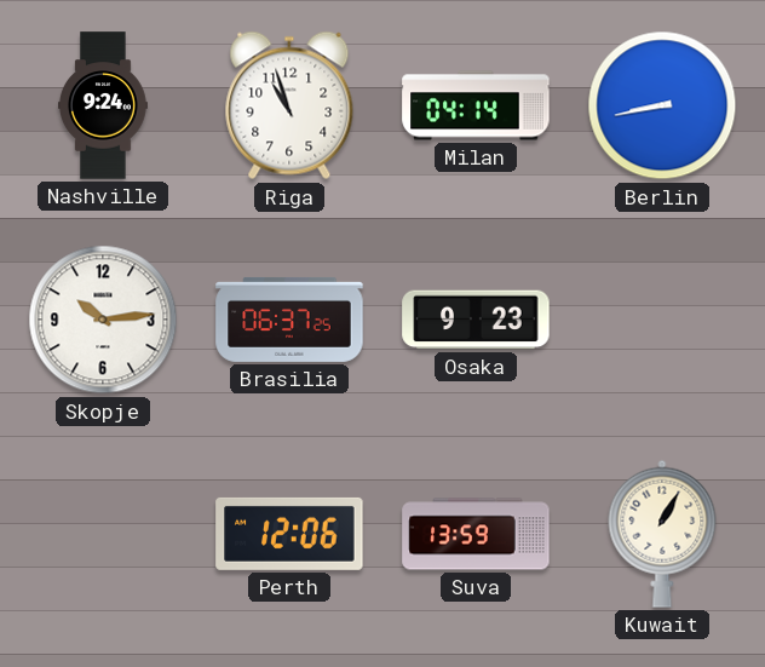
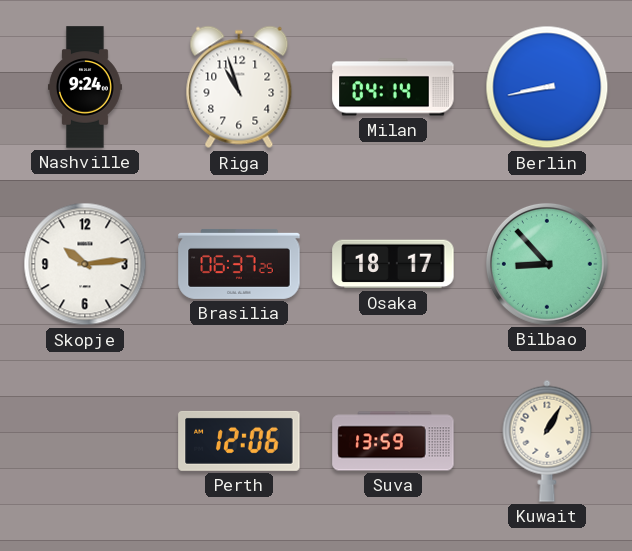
Osaka: 9:23 -> 18:17
Bilbao: none -> 8:53
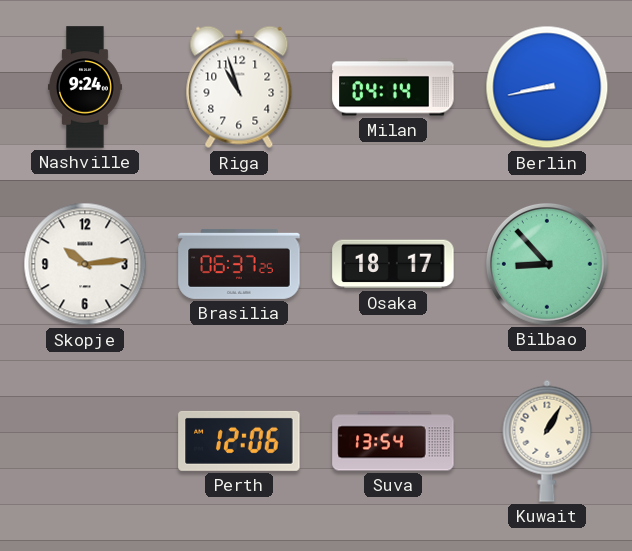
Suva: 13:59 -> 13:54
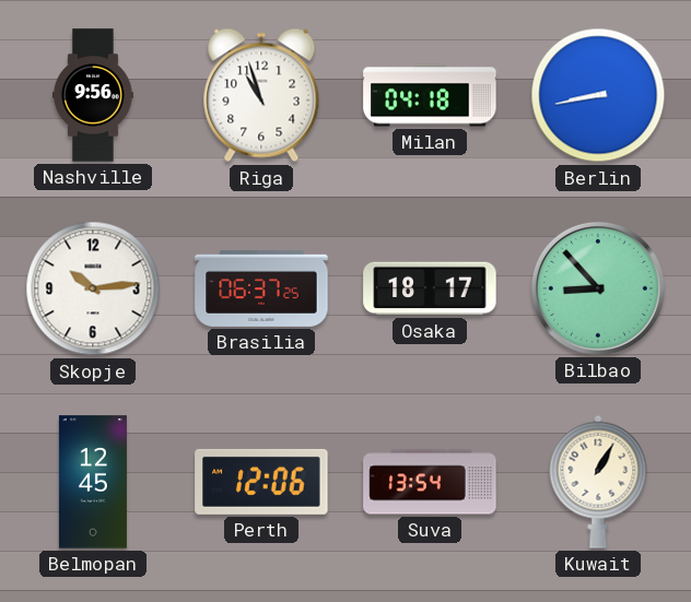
Nashville: 9:24 -> 9:56
Milan: 04:14 -> 04:18
Belmopan: none -> 12:45
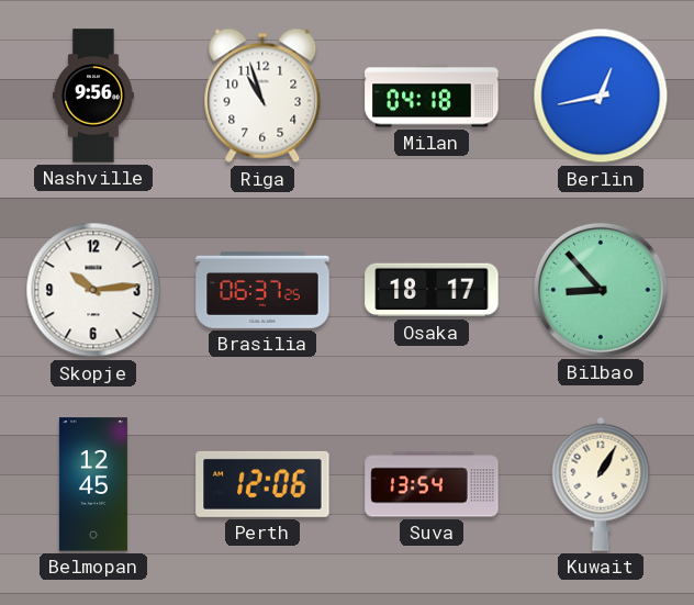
Berlin: 8:43 -> 12:43
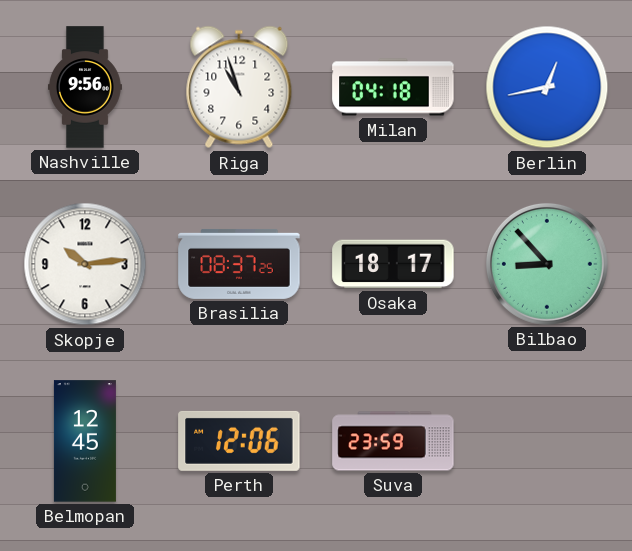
Brasilia: 06:37 -> 08:37
Suva: 13:54 -> 23:59
Kuwait: 1:05 -> none
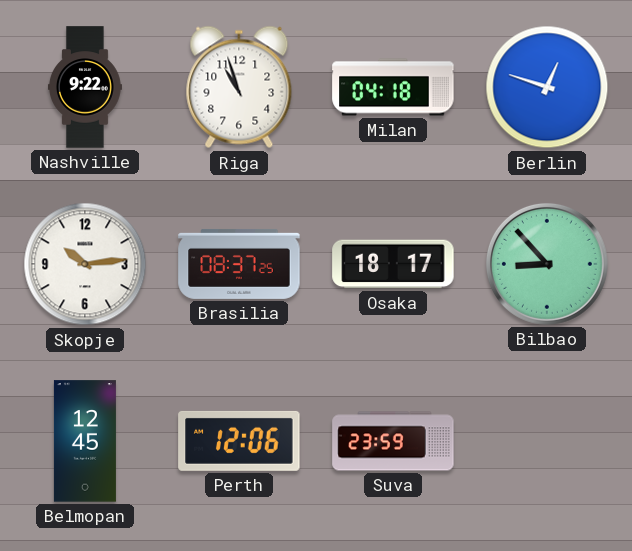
Nashville: 9:56 -> 9:22
Berlin: 12:43 -> 12:48
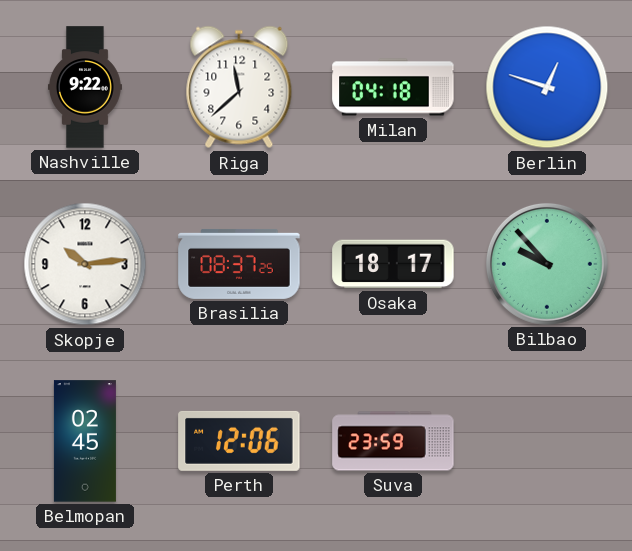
Riga: 10:57 -> 11:38
Bilbao: 8:53 -> 9:53
Belmopan: 12:45 -> 02:45
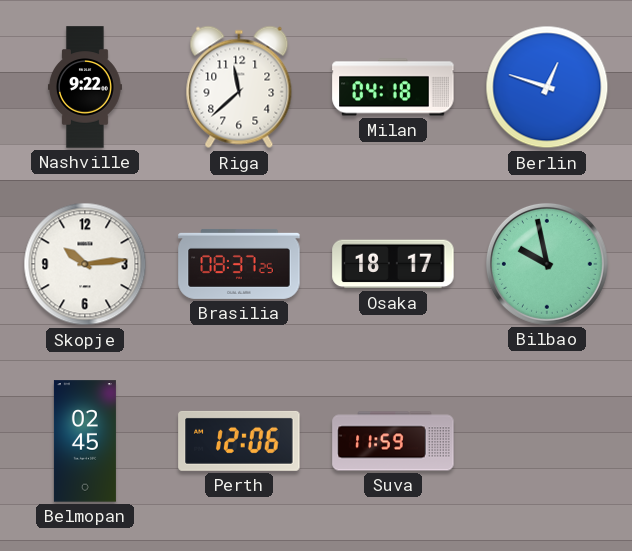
Bilbao: 9:53 -> 9:58
Suva: 23:59 -> 11:59
